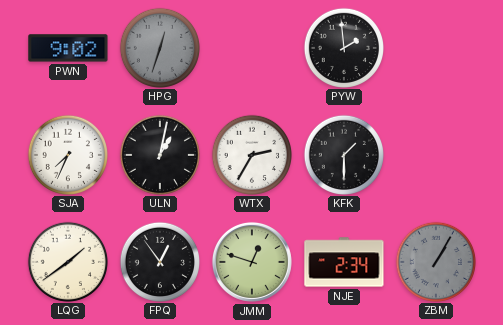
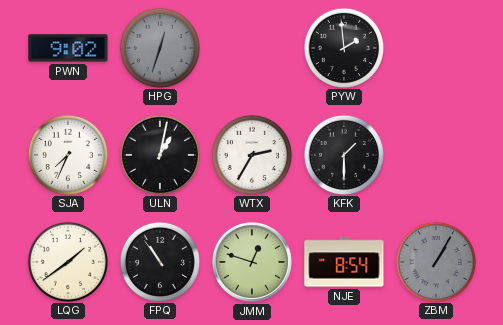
FPQ: 12:54 -> 10:54
NJE: 2:34 -> 8:54
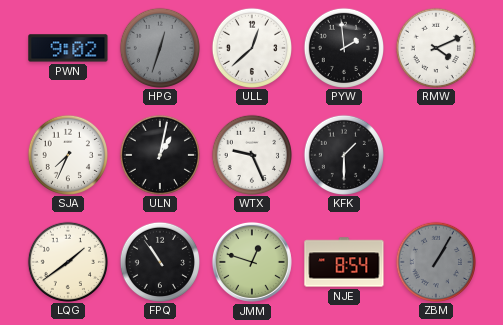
ULL: none -> 12:38
RMW: none -> 4:11
WTX: 2:35 -> 9:26
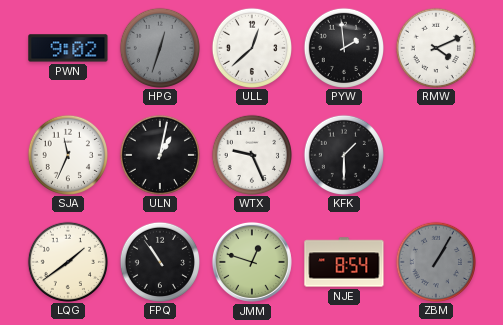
SJA: 7:34 -> 11:34
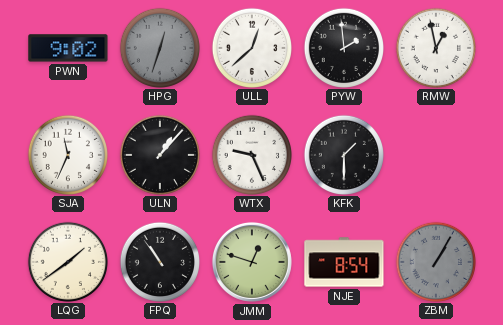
RMW: 4:11 -> 12:58
ULN: 1:02 -> 1:07
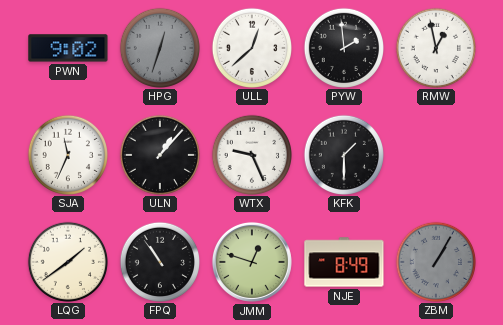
NJE: 8:54 -> 8:49
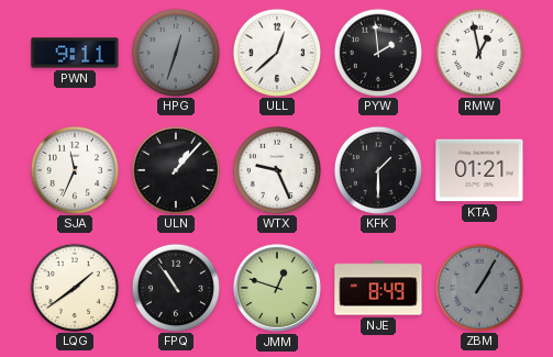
PWN: 9:02 -> 9:11
KTA: none -> 01:21
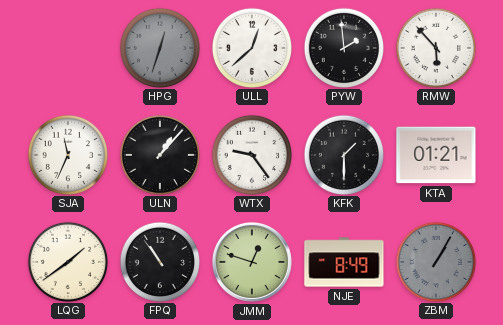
PWN: 9:11 -> none
RMW: 12:58 -> 5:53
WTX: 9:26 -> 9:24
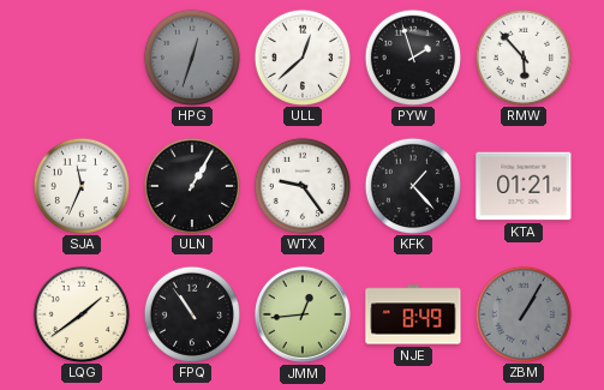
PYW: 1:59 -> 1:57
ULN: 1:07 -> 1:05
KFK: 1:30 -> 1:23
JMM: 12:48 -> 12:44
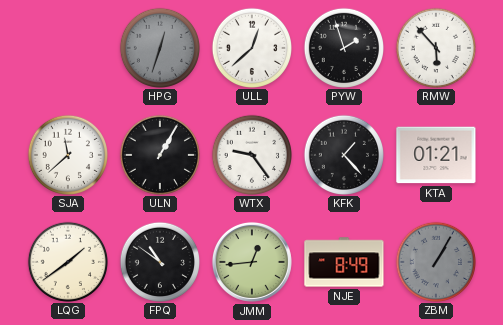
SJA: 11:34 -> 11:38
FPQ: 10:54 -> 10:51
